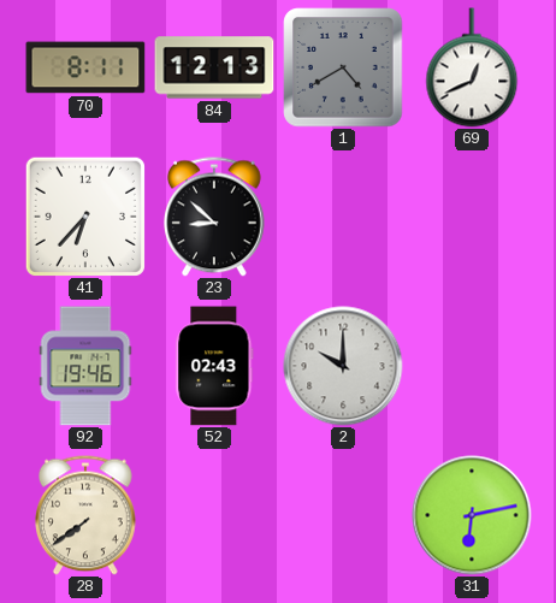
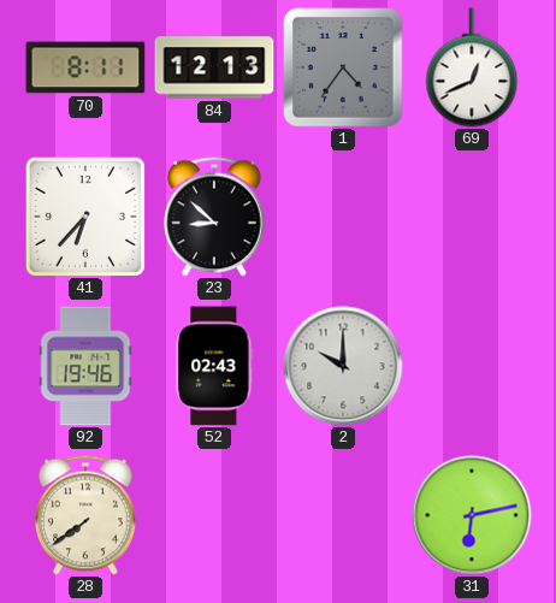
1: 4:40 -> 4:36
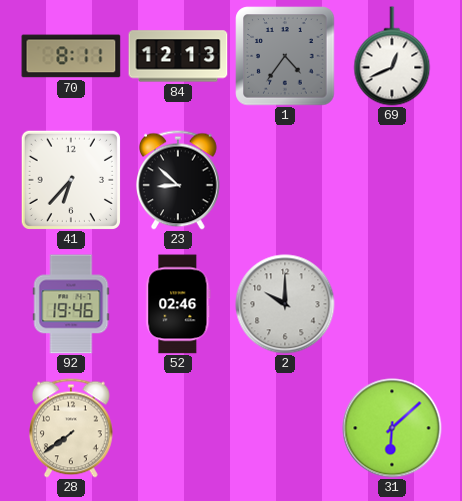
52: 02:43 -> 02:46
31: 6:13 -> 6:08
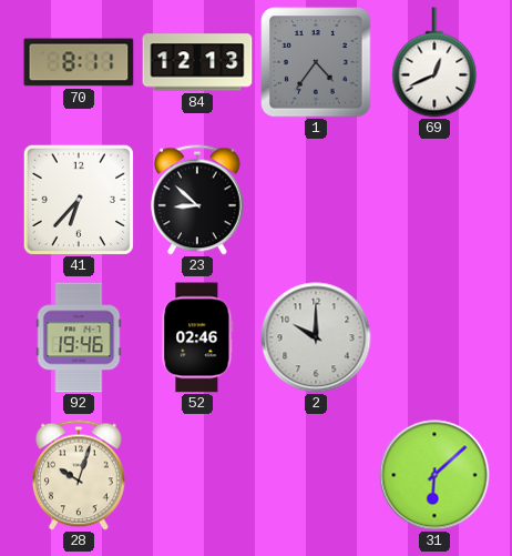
28: 7:39 -> 10:03
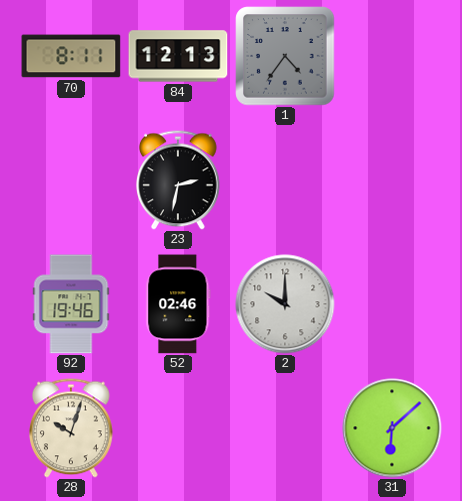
69: 12:41 -> none
41: 6:37 -> none
23: 8:52 -> 2:32
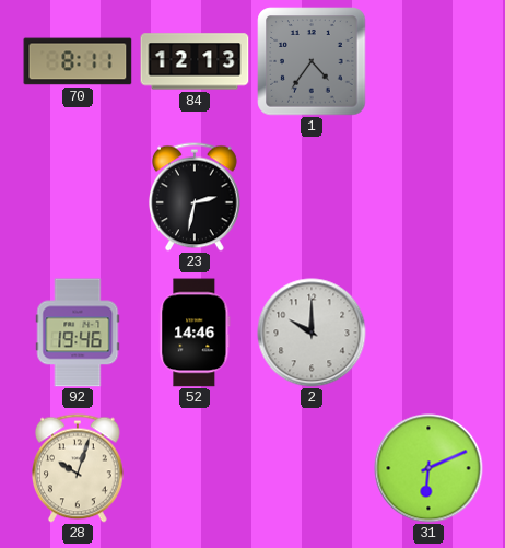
52: 02:46 -> 14:46
31: 6:08 -> 6:11
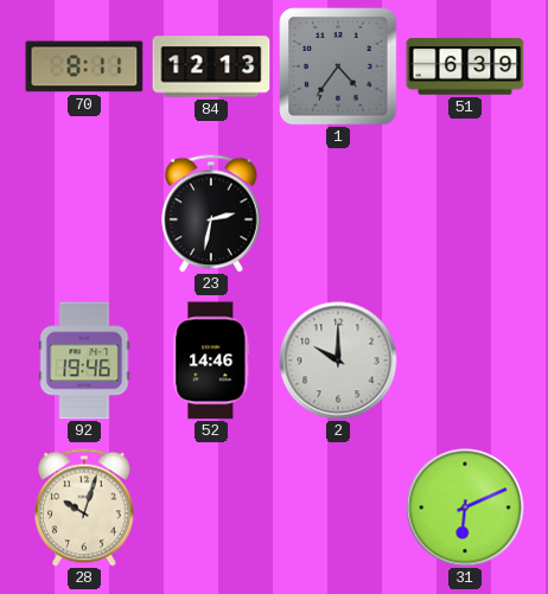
51: none -> 6:39
